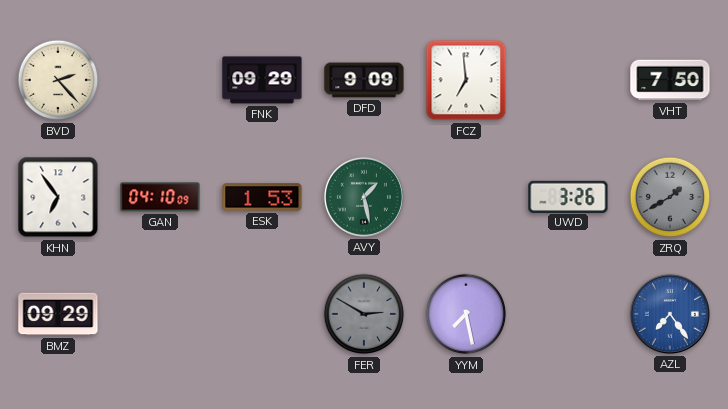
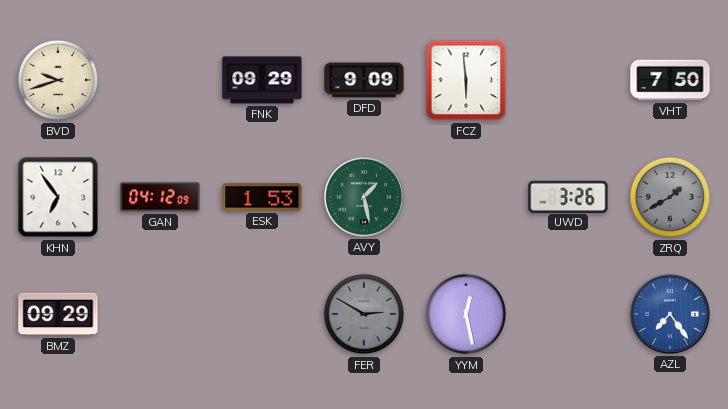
BVD: 2:23 -> 9:42
FCZ: 6:59 -> 5:59
GAN: 04:10 -> 04:12
YYM: 7:28 -> 12:28
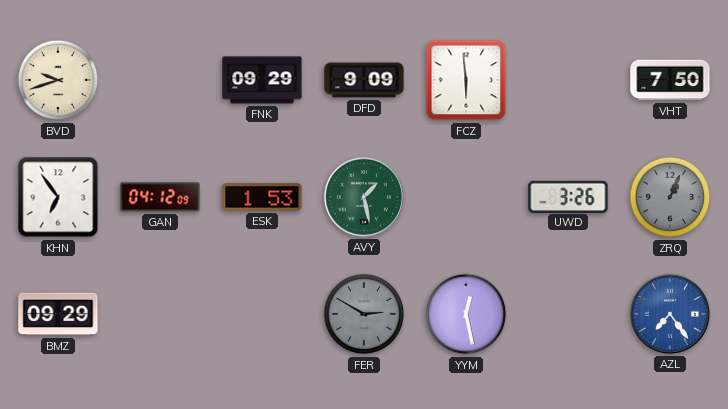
ZRQ: 1:40 -> 1:04
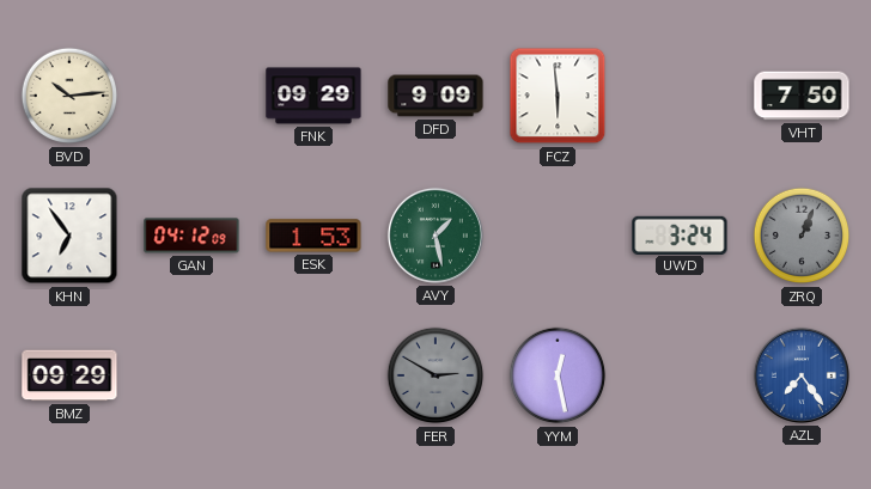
BVD: 9:42 -> 10:14
UWD: 3:26 -> 3:24
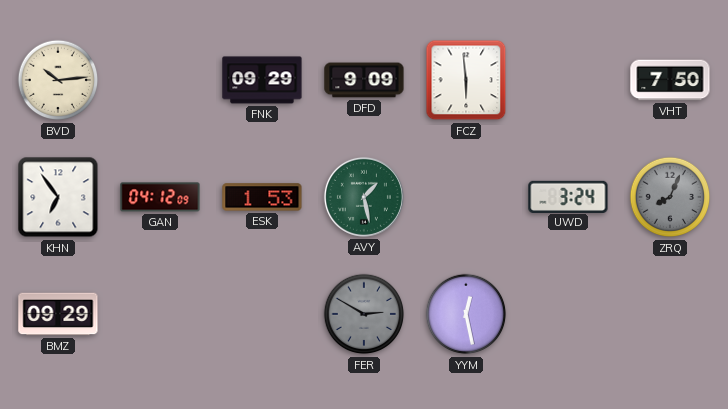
ZRQ: 1:04 -> 8:04
AZL: 7:24 -> none
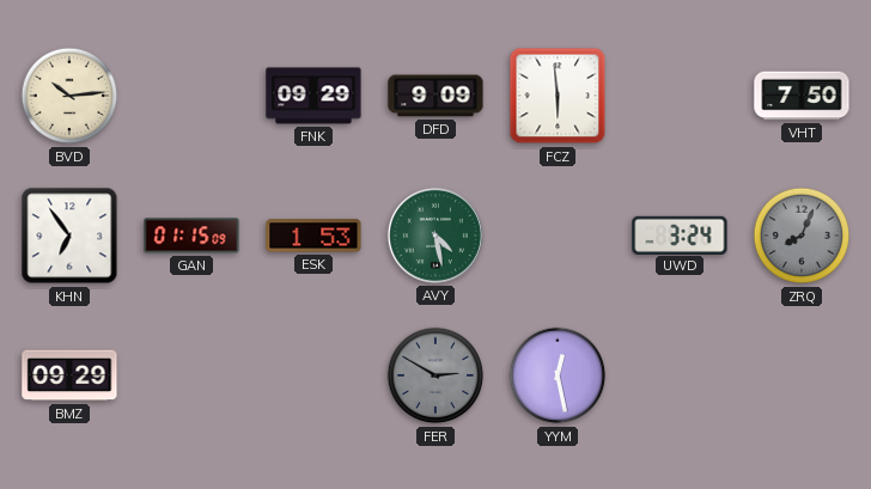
GAN: 04:12 -> 01:15
AVY: 1:28 -> 4:28
